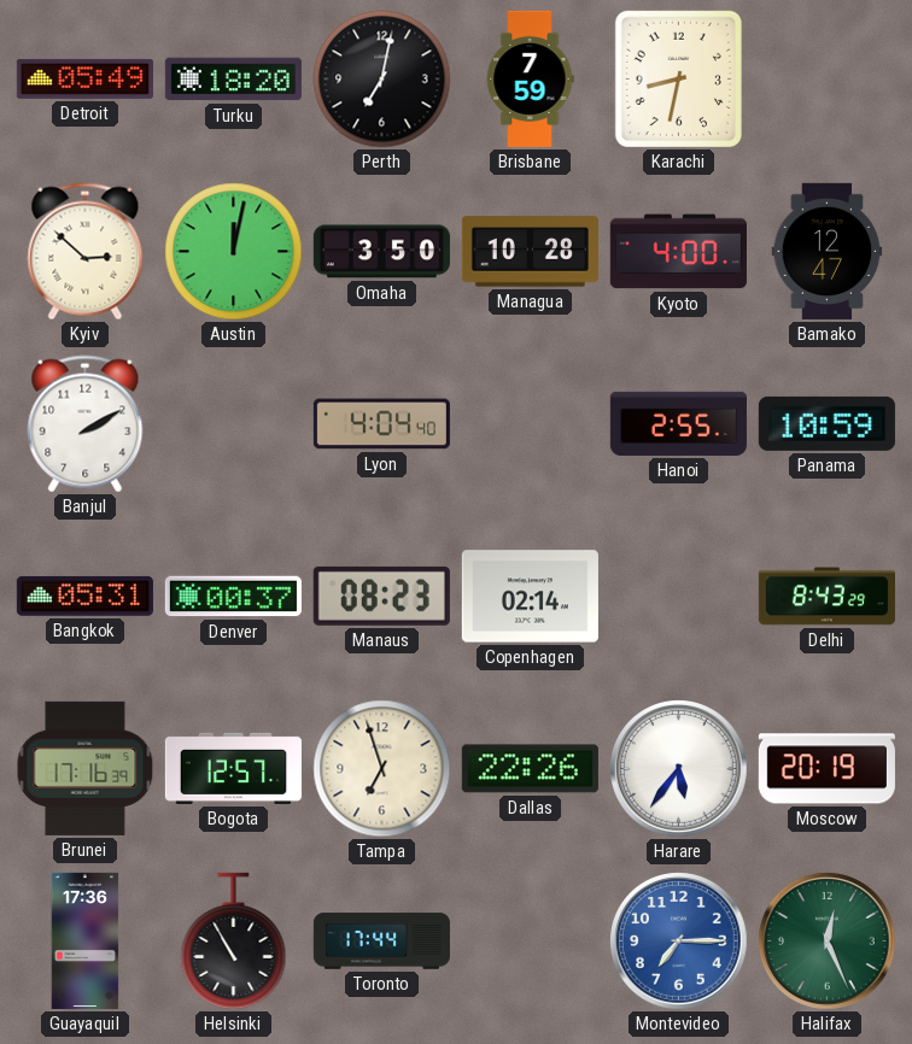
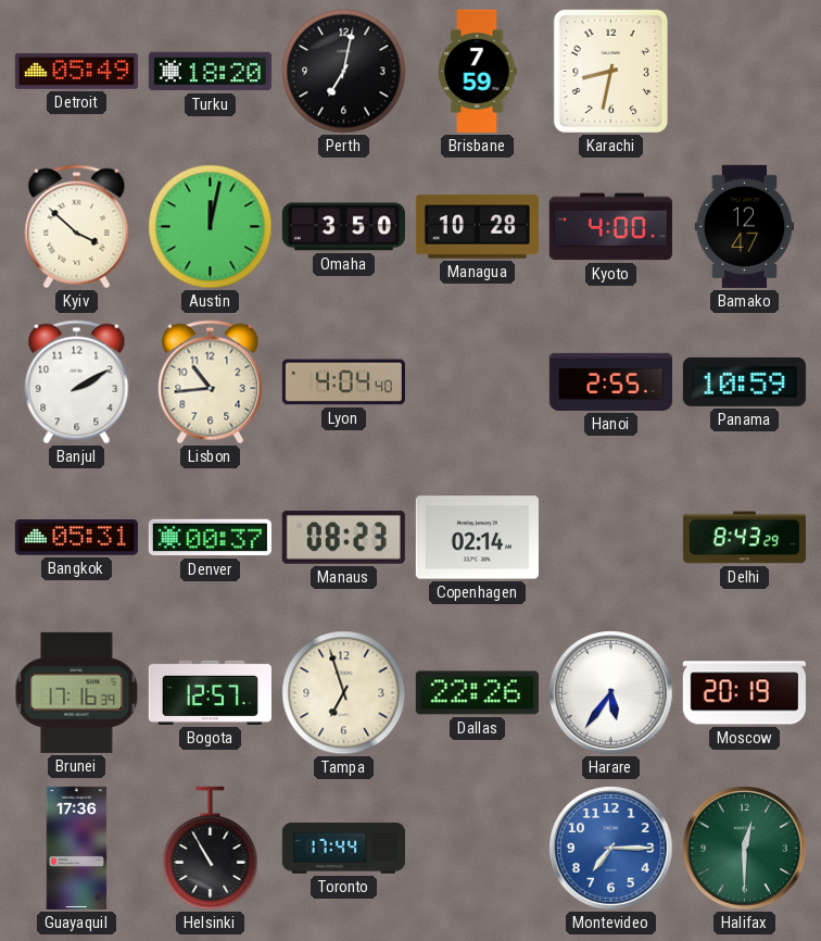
Kyiv: 2:52 -> 3:52
Lisbon: none -> 10:44
Halifax: 12:26 -> 12:30
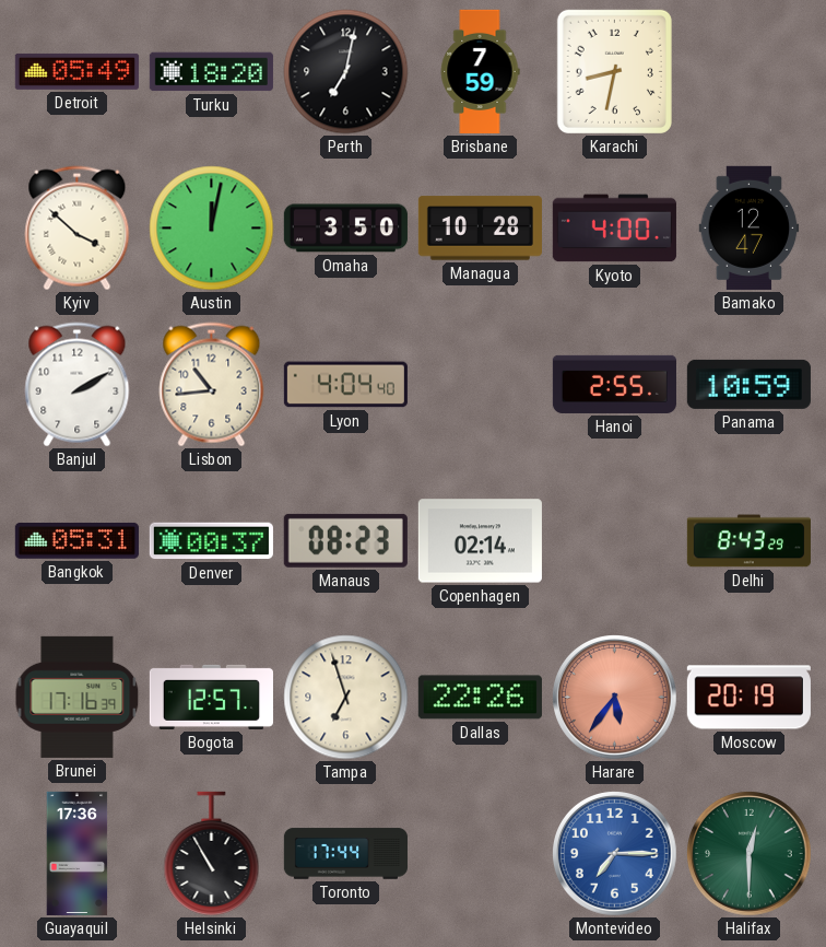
Harare dial: white -> salmon
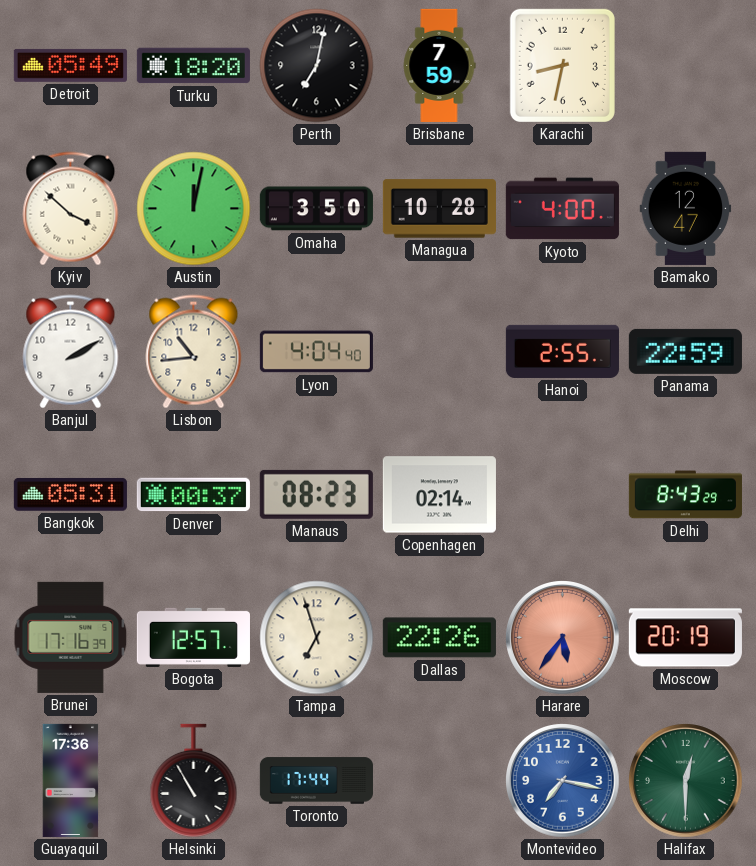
Panama: 10:59 -> 22:59
Montevideo: 7:15 -> 7:17
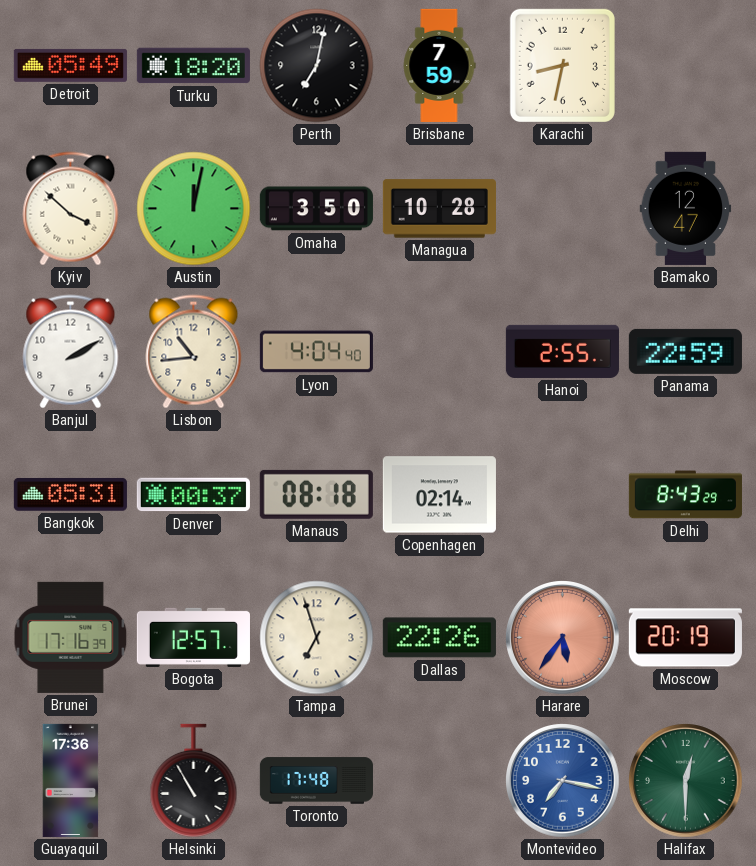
Kyoto: 4:00 -> none
Manaus: 08:23 -> 08:18
Toronto: 17:44 -> 17:48
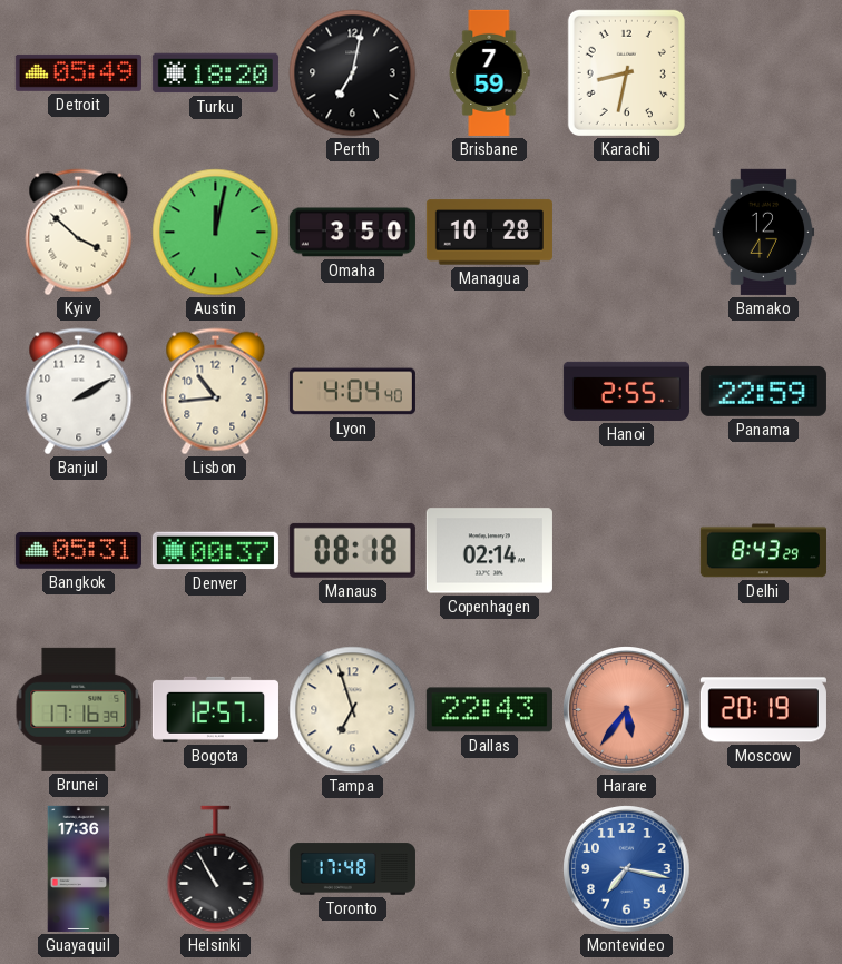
Dallas: 22:26 -> 22:43
Halifax: 12:30 -> none
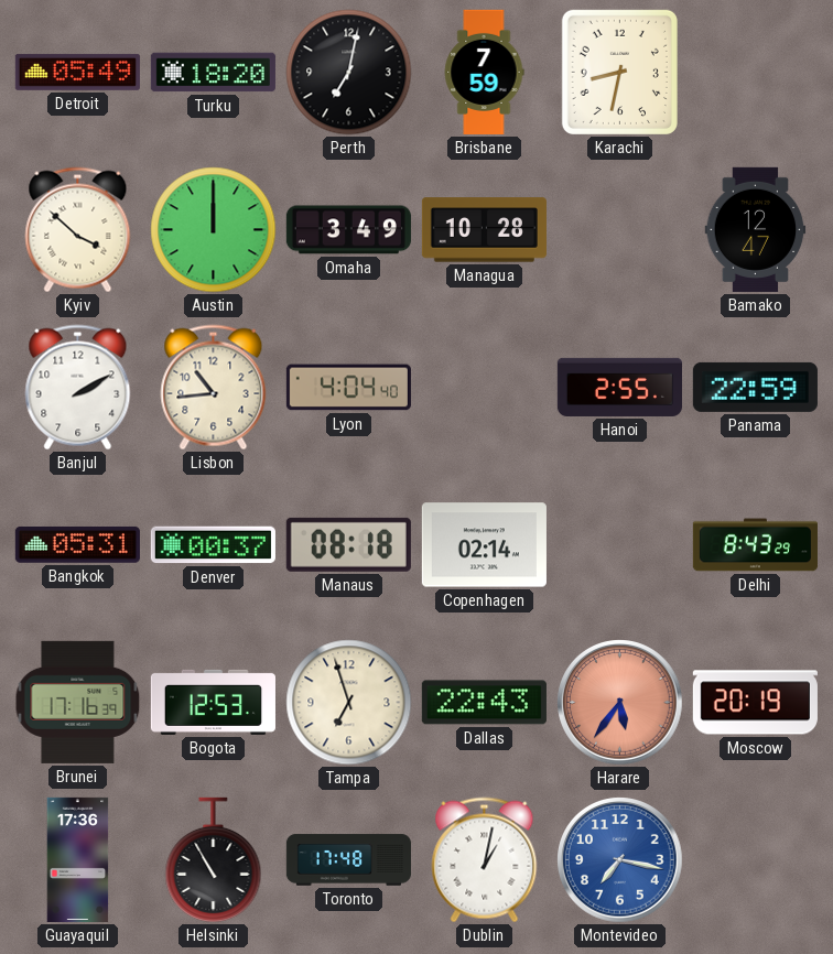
Austin: 12:02 -> 12:00
Omaha: 3:50 -> 3:49
Bogota: 12:57 -> 12:53
Dublin: none -> 1:02
